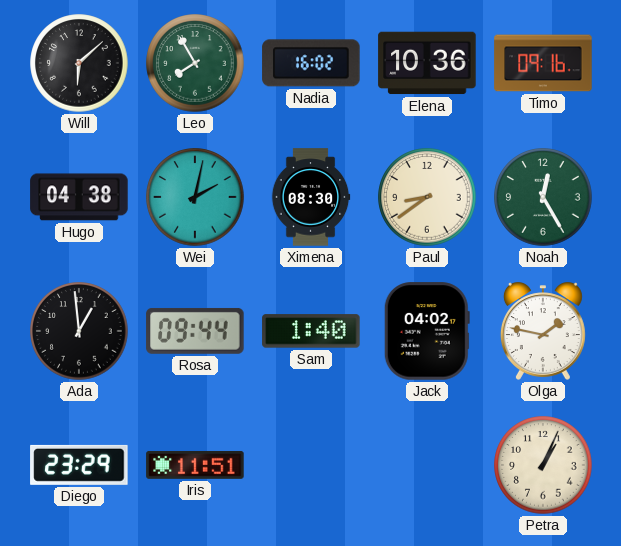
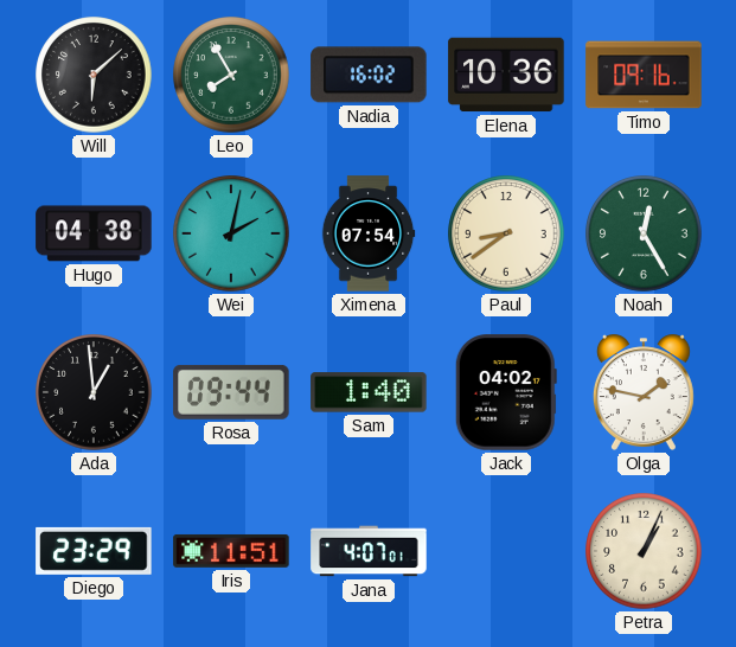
Ximena: 08:30 -> 07:54
Jana: none -> 4:07
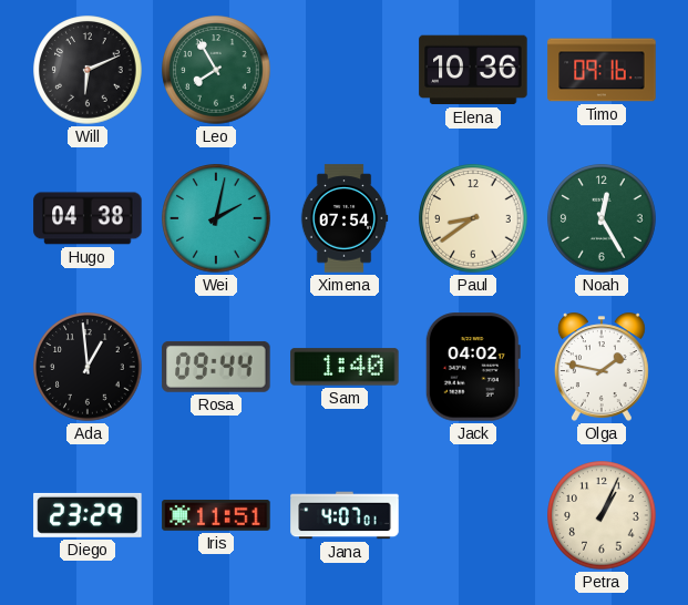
Will: 6:08 -> 6:11
Nadia: 16:02 -> none
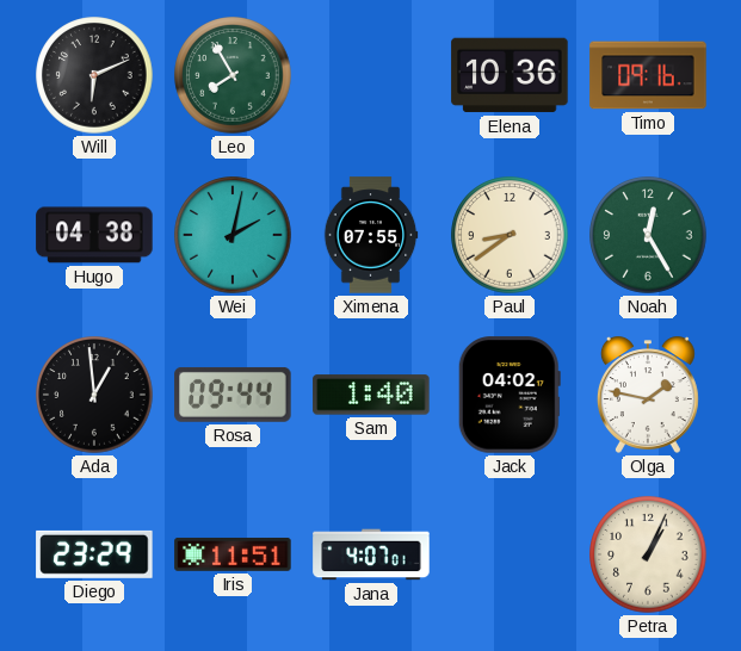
Ximena: 07:54 -> 07:55
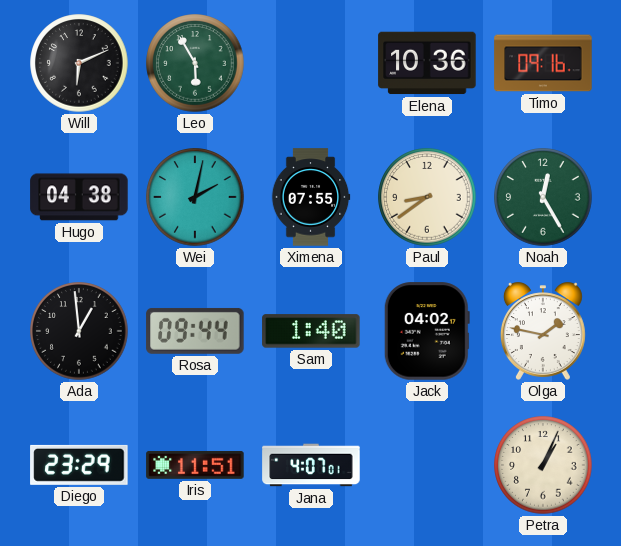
Leo: 7:55 -> 5:55
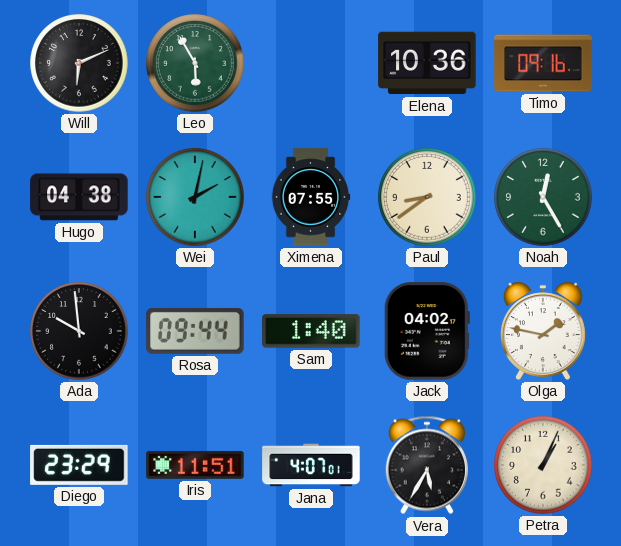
Ada: 12:59 -> 9:59
Vera: none -> 5:35
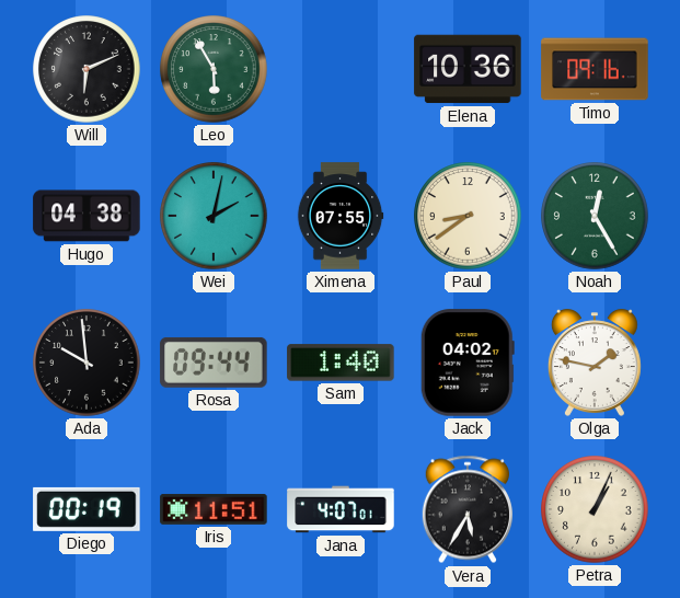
Diego: 23:29 -> 00:19
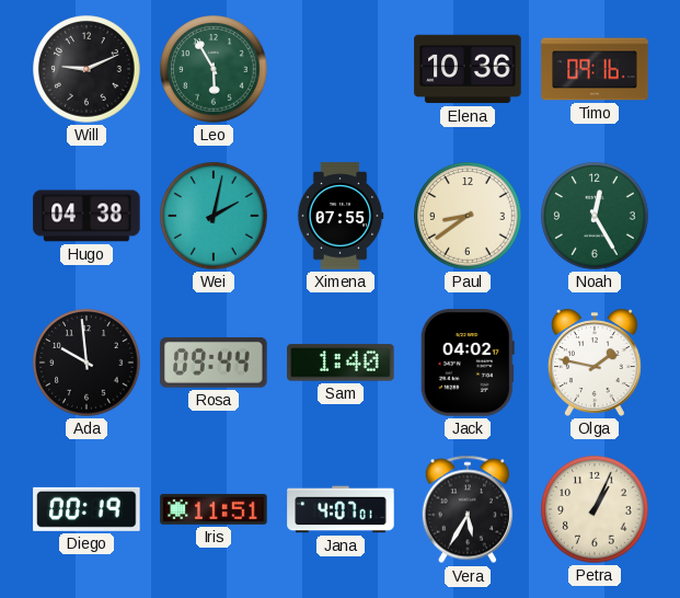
Will: 6:11 -> 9:11
